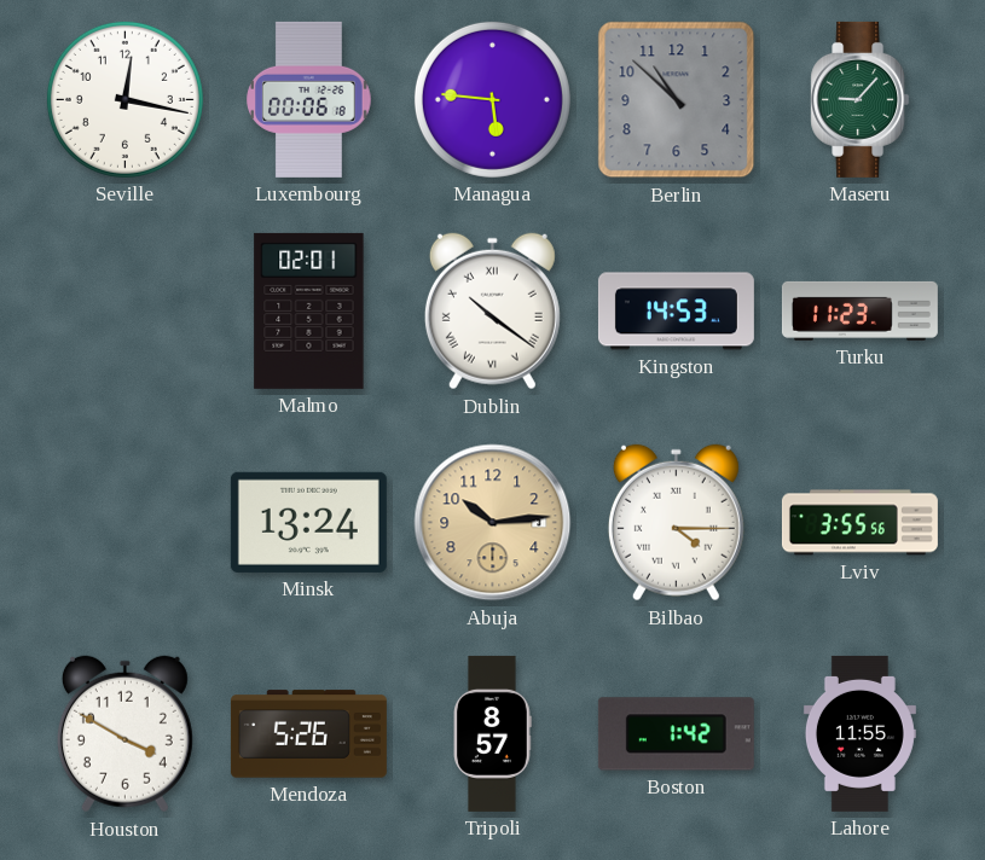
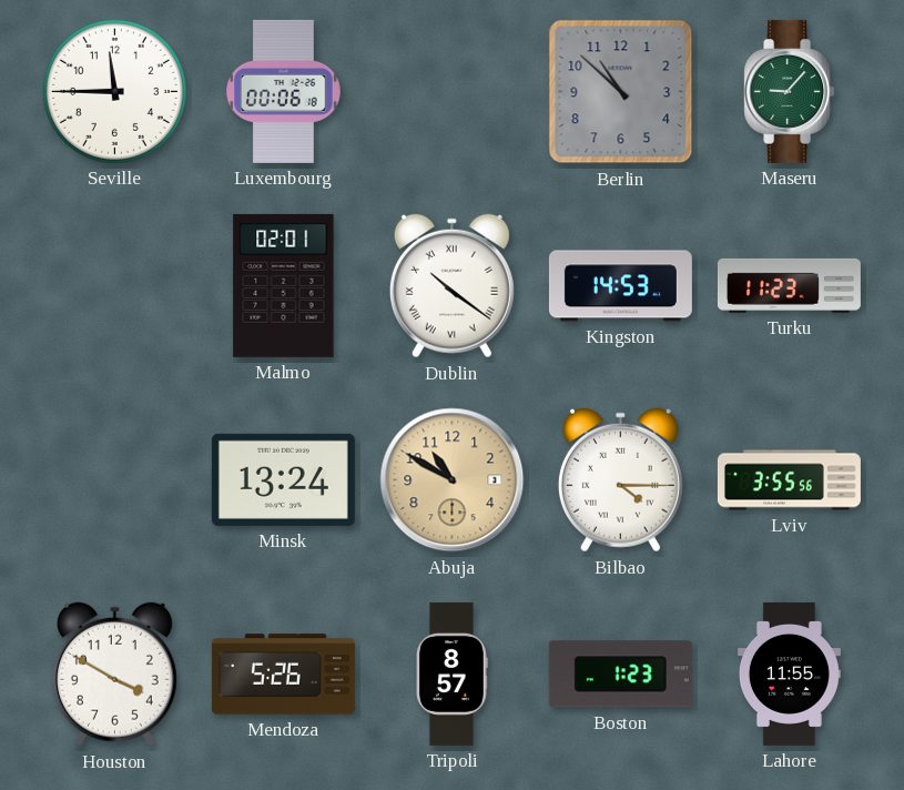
Seville: 12:17 -> 11:45
Managua: 5:46 -> none
Abuja: 10:14 -> 10:50
Boston: 1:42 -> 1:23
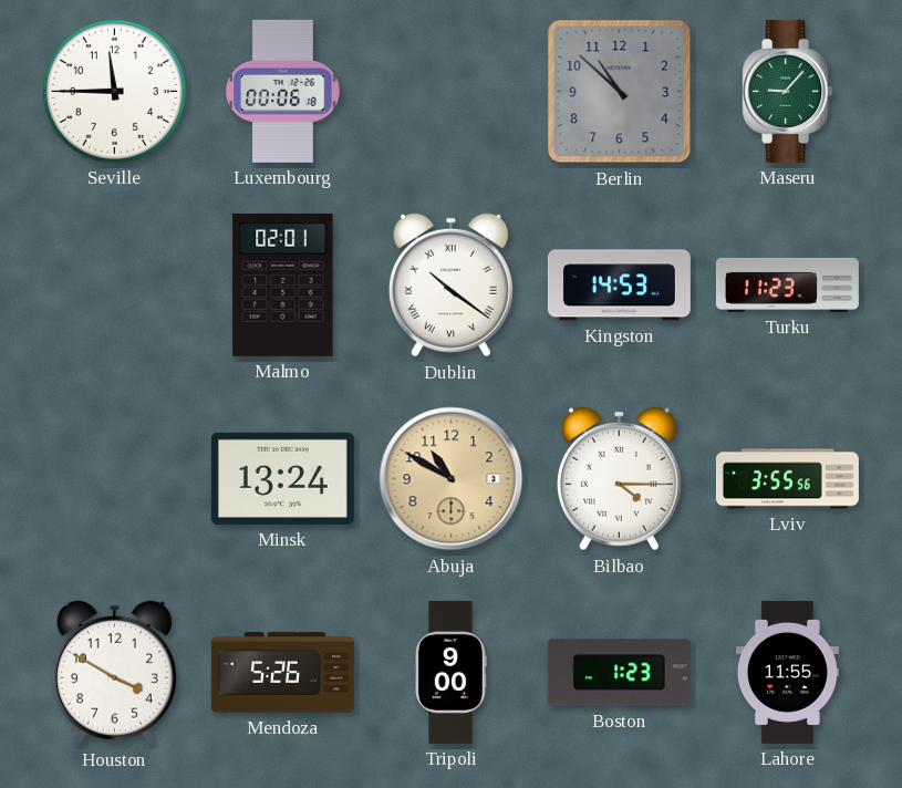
Tripoli: 8:57 -> 9:00
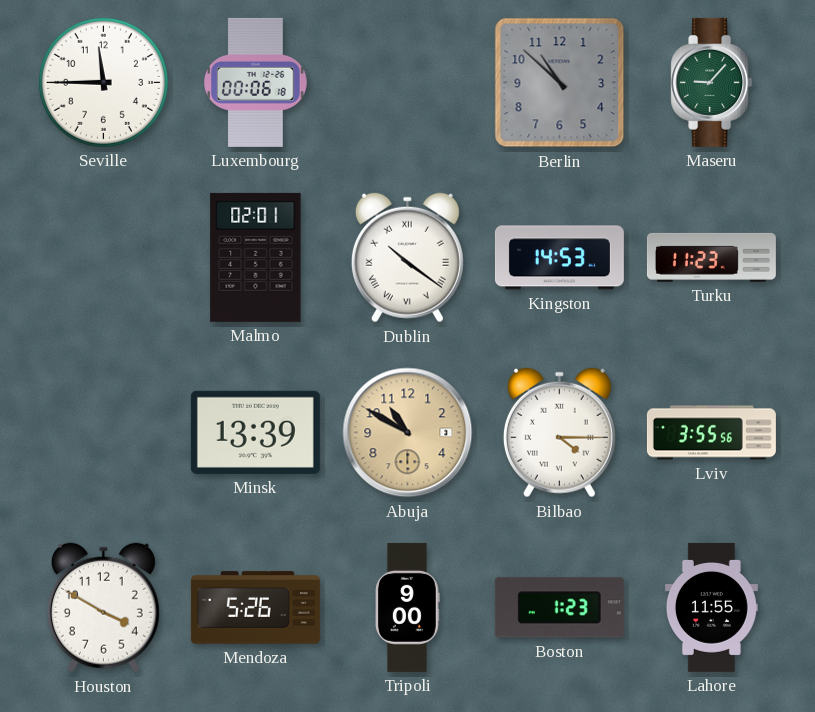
Minsk: 13:24 -> 13:39
